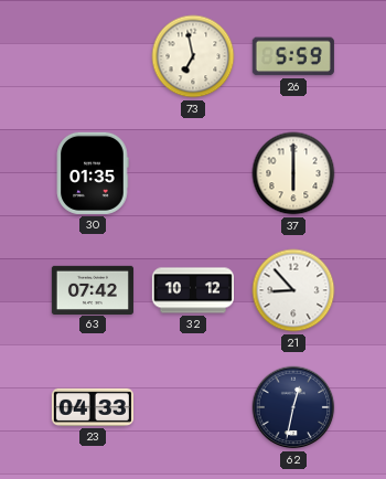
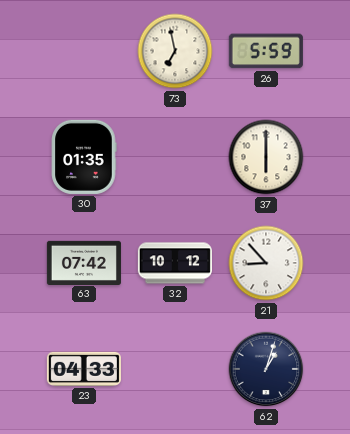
62: 12:32 -> 1:03
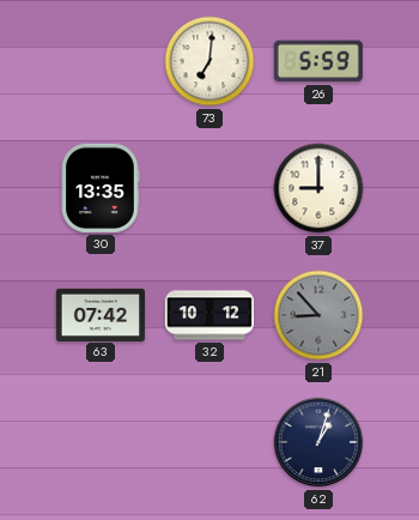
73: 6:58 -> 7:01
30: 01:35 -> 13:35
37: 6:00 -> 9:00
21 dial: white -> grey
23: 04:33 -> none
